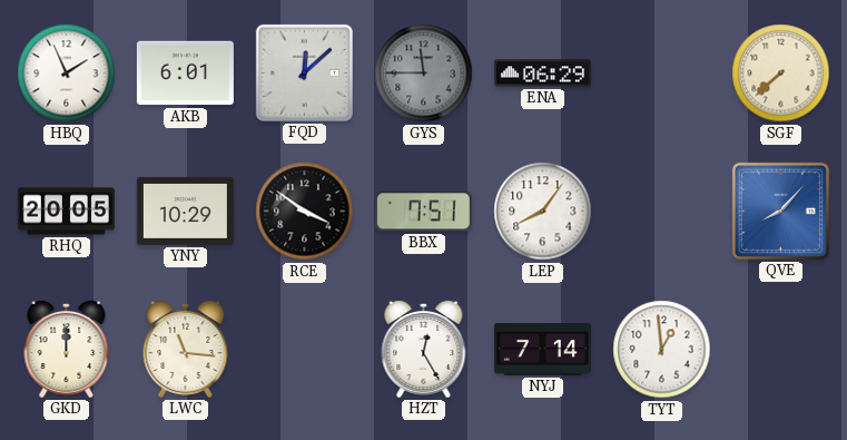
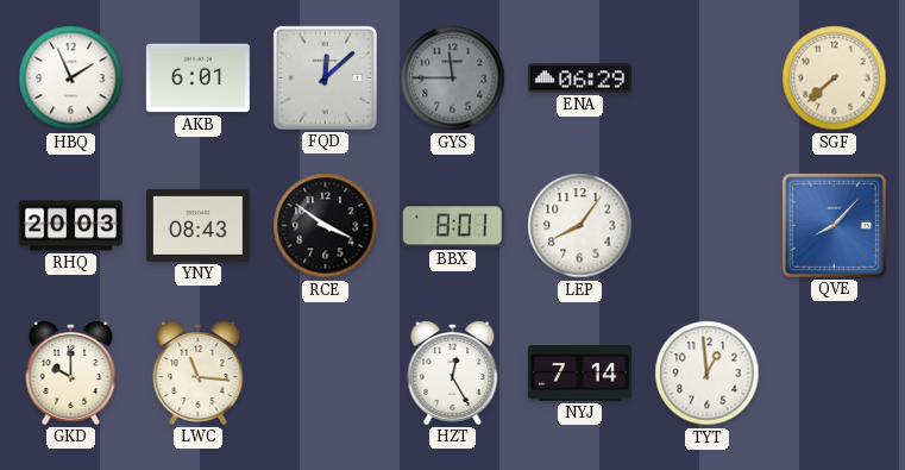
RHQ: 20:05 -> 20:03
YNY: 10:29 -> 08:43
BBX: 7:51 -> 8:01
GKD: 12:00 -> 10:00
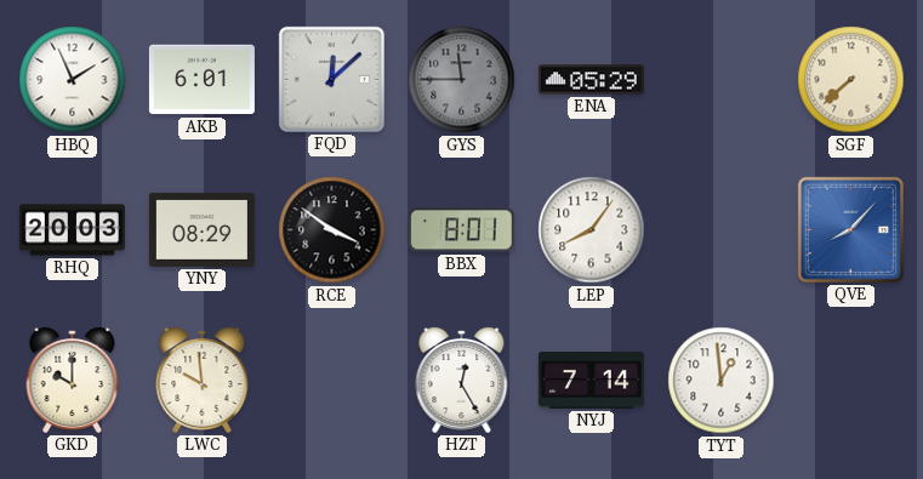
ENA: 06:29 -> 05:29
YNY: 08:43 -> 08:29
LWC: 11:16 -> 9:59
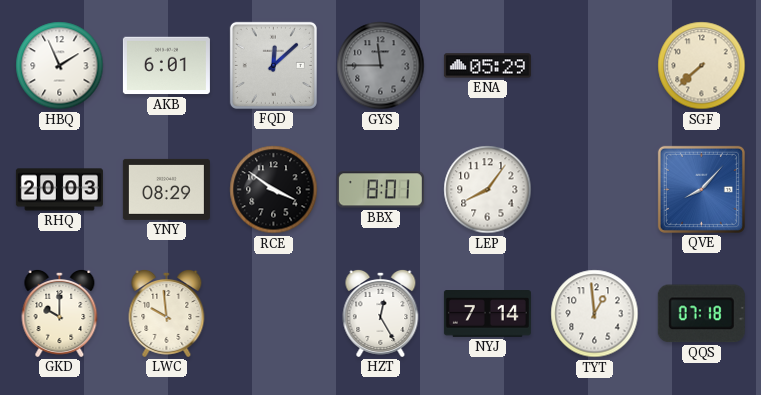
QQS: none -> 07:18
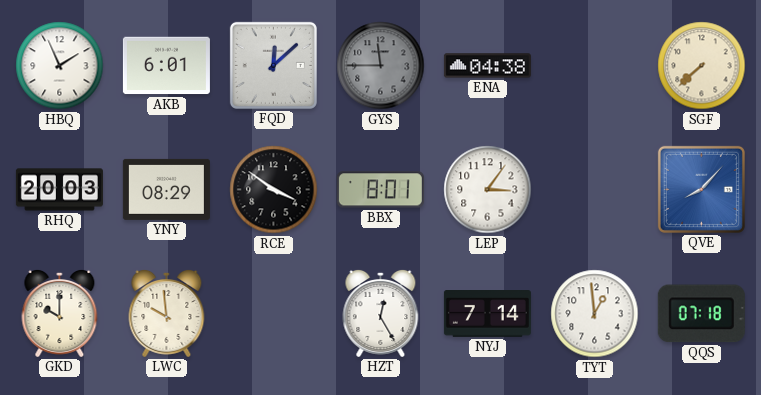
ENA: 05:29 -> 04:38
LEP: 8:06 -> 3:06
